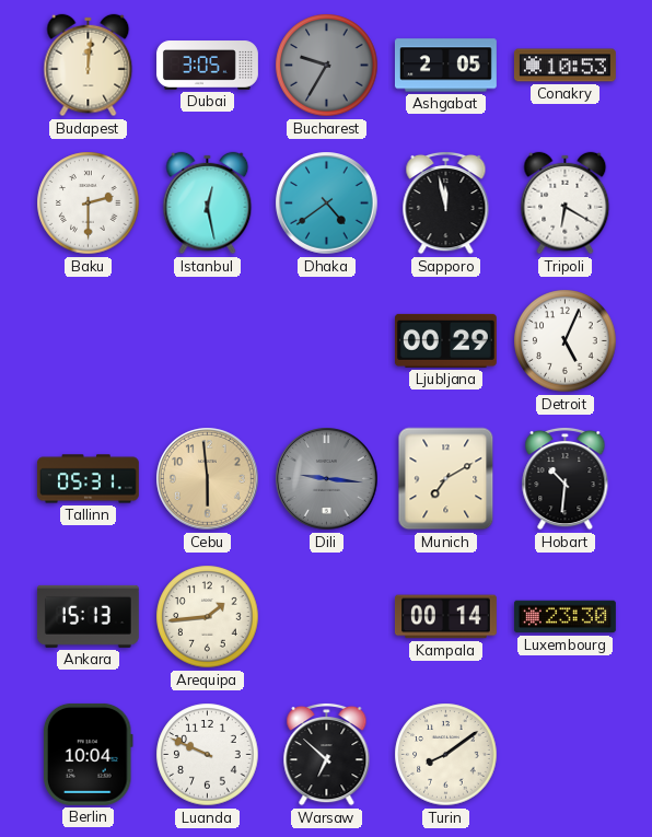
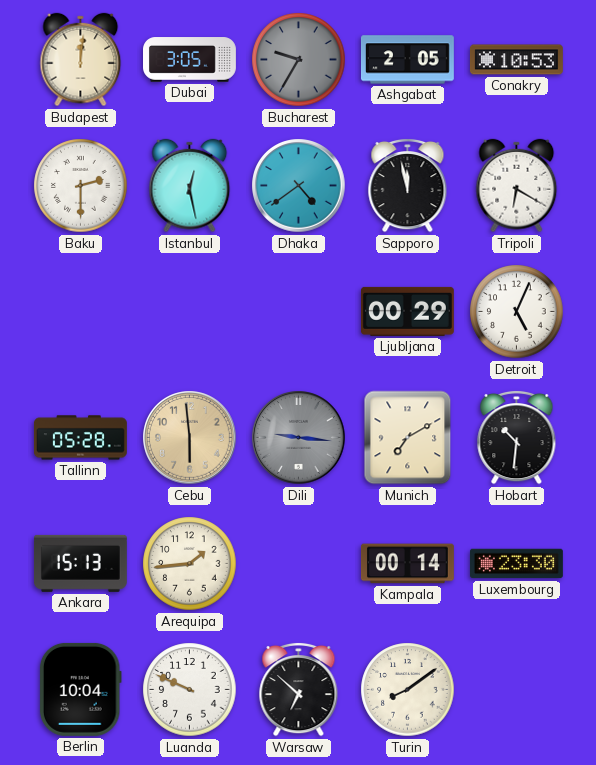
Tallinn: 05:31 -> 05:28
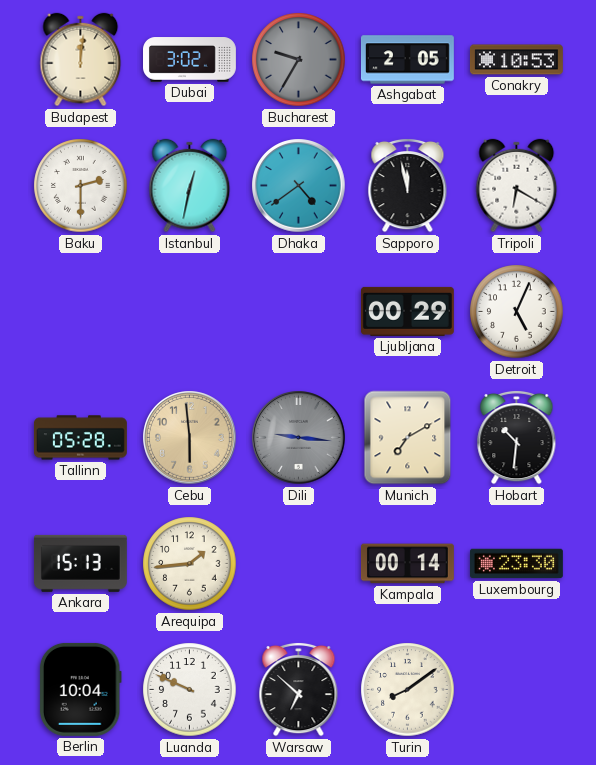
Dubai: 3:05 -> 3:02
Istanbul: 12:28 -> 12:32
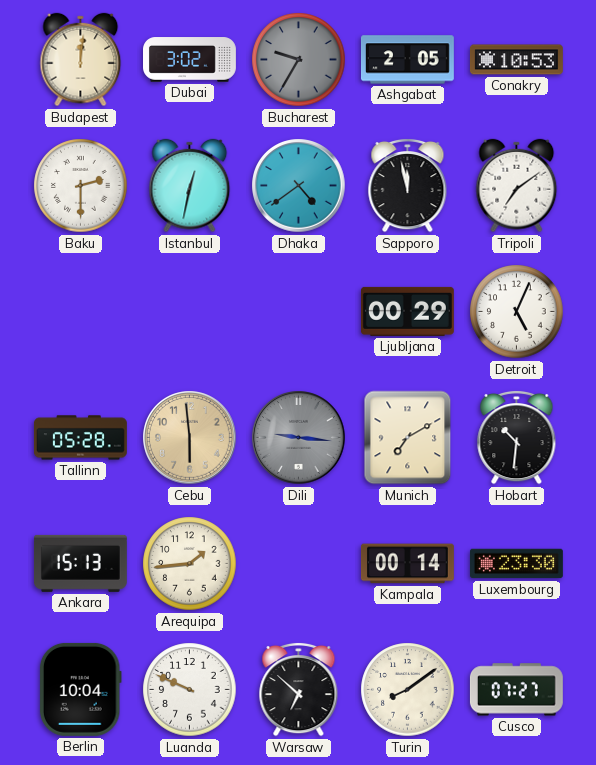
Tripoli: 6:20 -> 7:09
Cusco: none -> 07:27
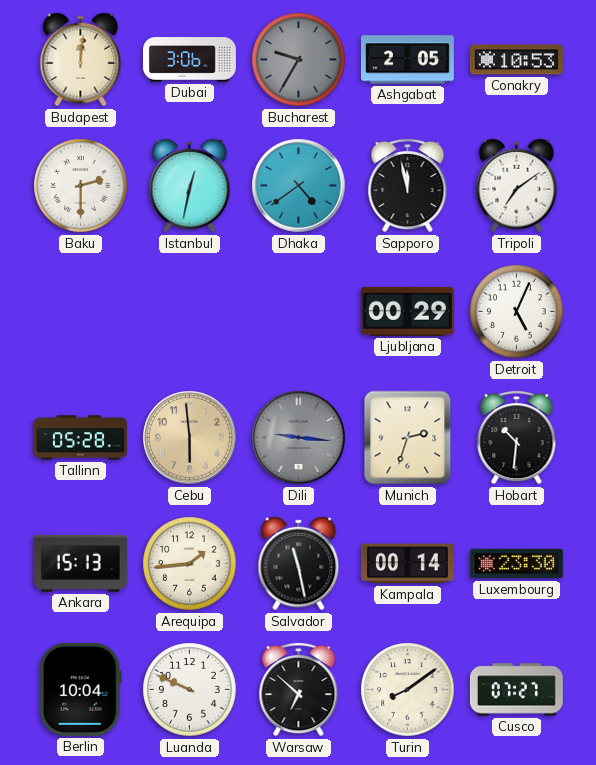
Dubai: 3:02 -> 3:06
Munich: 7:10 -> 2:33
Salvador: none -> 11:28
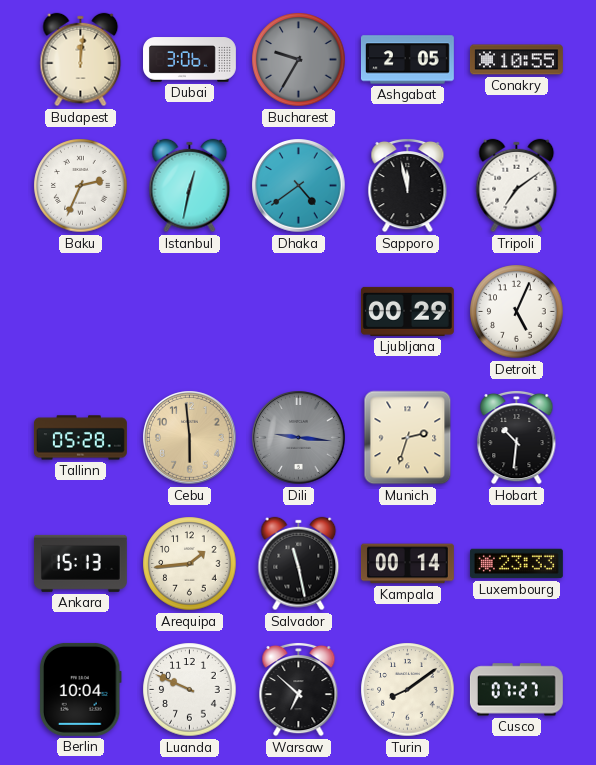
Conakry: 10:53 -> 10:55
Baku: 2:30 -> 2:34
Luxembourg: 23:30 -> 23:33
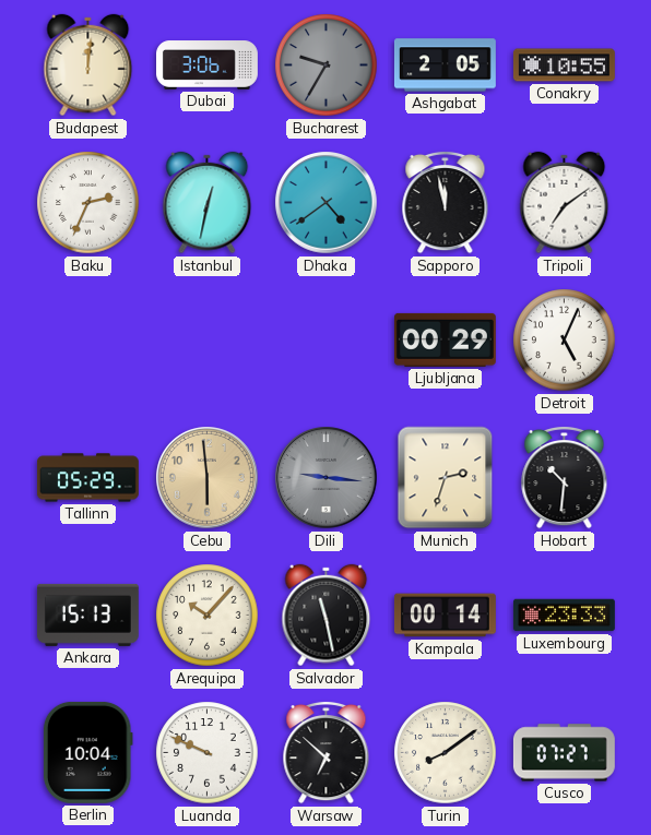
Tallinn: 05:28 -> 05:29
Arequipa: 1:44 -> 10:07
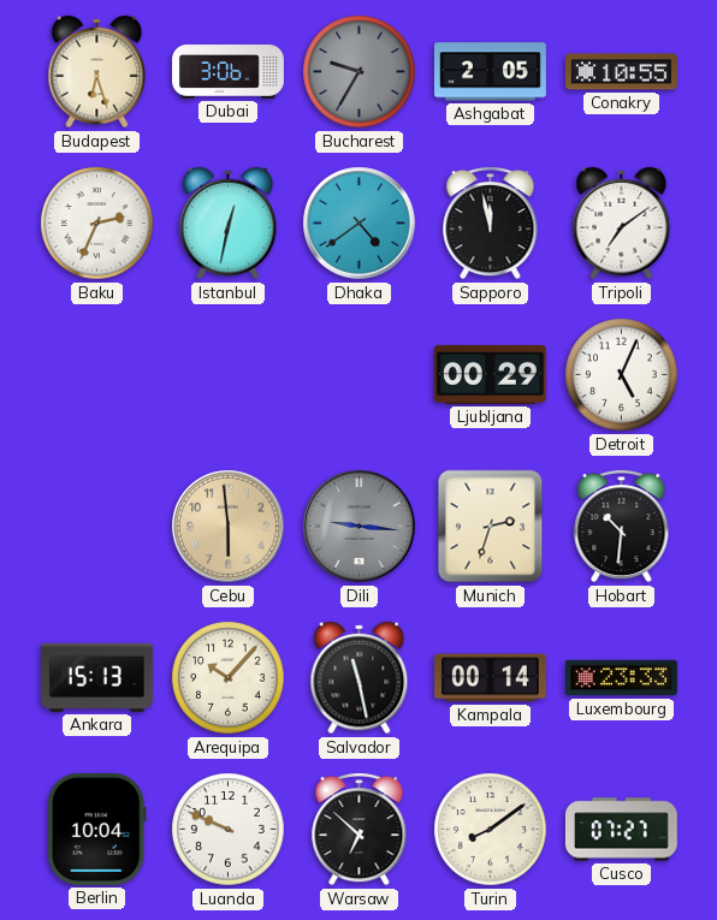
Budapest: 12:01 -> 6:27
Tallinn: 05:29 -> none
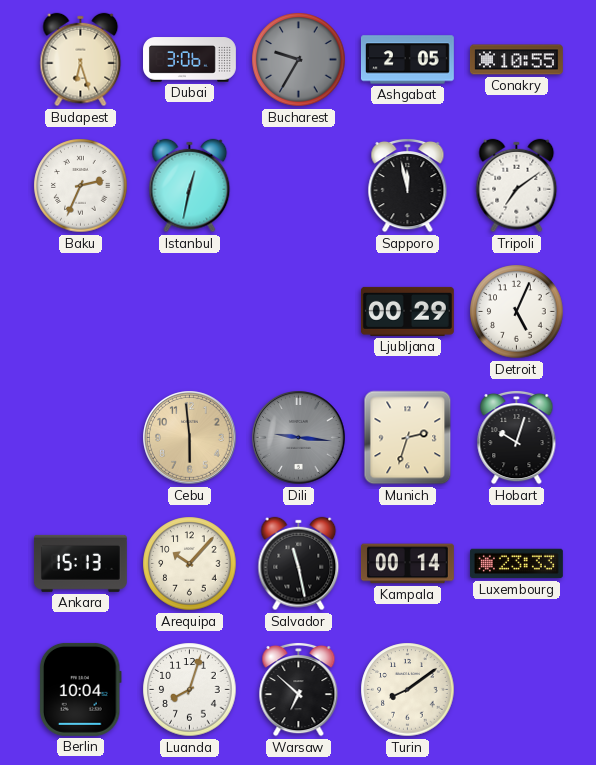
Dhaka: 4:39 -> none
Hobart: 10:31 -> 10:03
Luanda: 9:49 -> 8:03
Cusco: 07:27 -> none
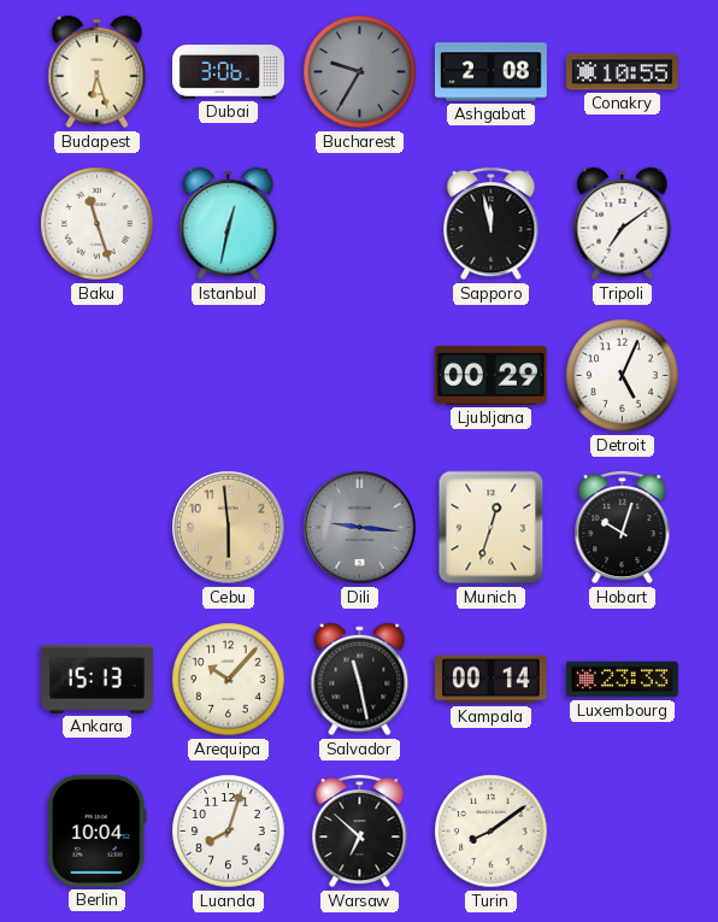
Ashgabat: 2:05 -> 2:08
Baku: 2:34 -> 11:27
Munich: 2:33 -> 12:33
